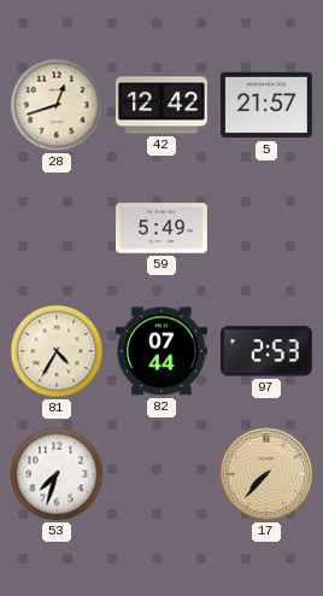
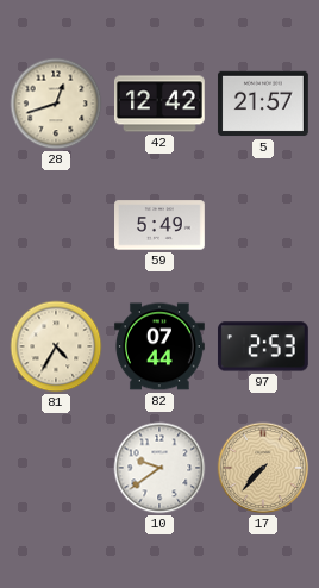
53: 7:33 -> none
10: none -> 9:39
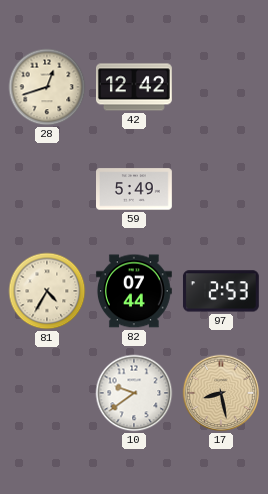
5: 21:57 -> none
17: 7:37 -> 8:28
